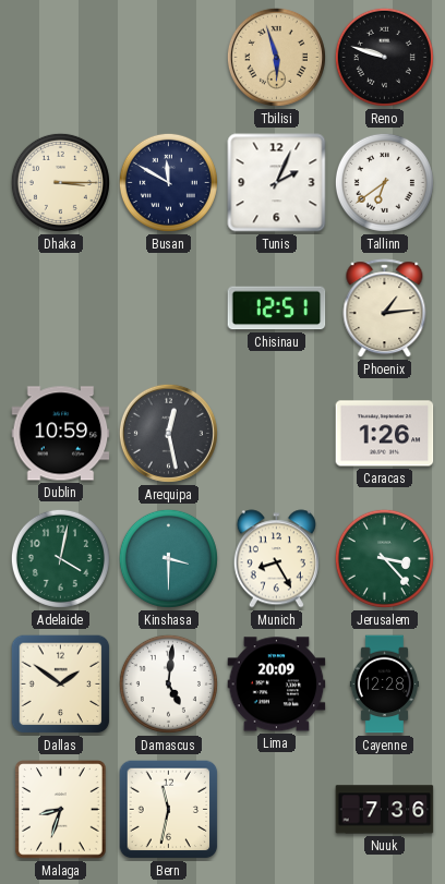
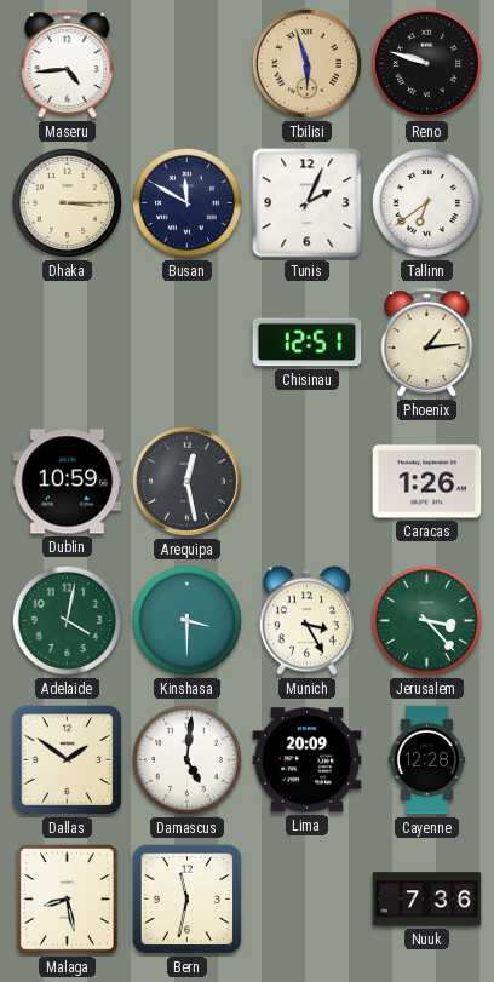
Maseru: none -> 4:44
Munich: 8:25 -> 3:25
Malaga: 8:33 -> 8:28
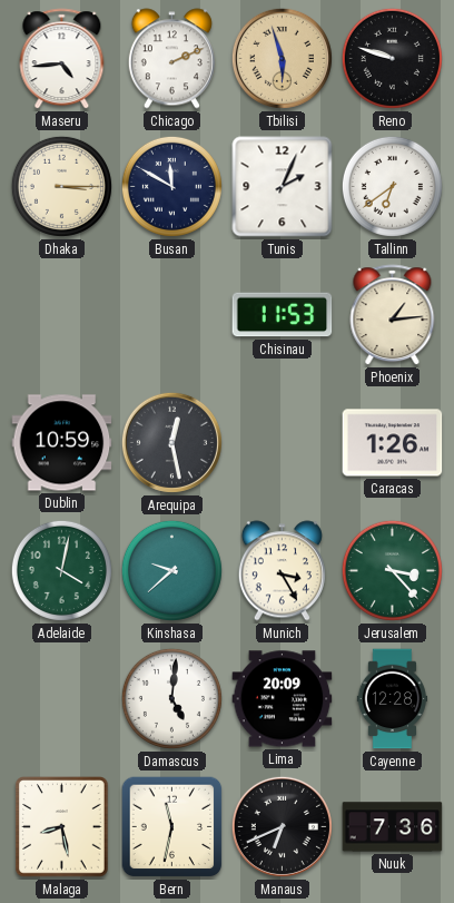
Chicago: none -> 2:11
Chisinau: 12:51 -> 11:53
Kinshasa: 3:30 -> 9:38
Dallas: 1:51 -> none
Manaus: none -> 6:41
